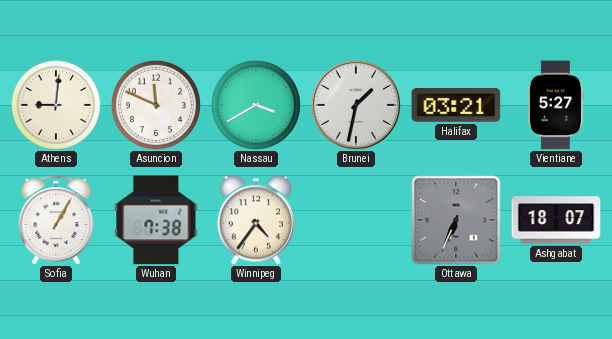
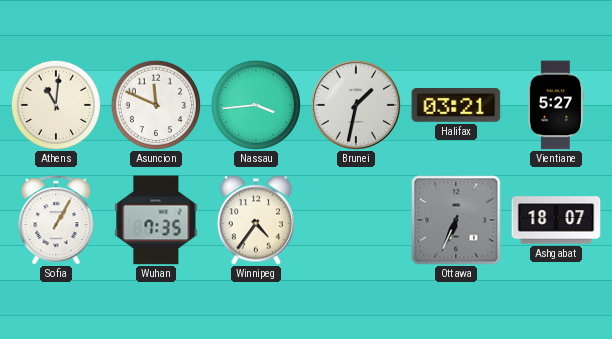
Athens: 9:01 -> 11:01
Nassau: 3:40 -> 3:44
Wuhan: 7:38 -> 7:35
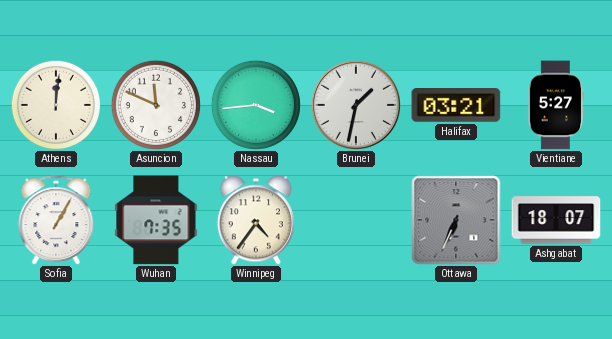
Athens: 11:01 -> 12:01
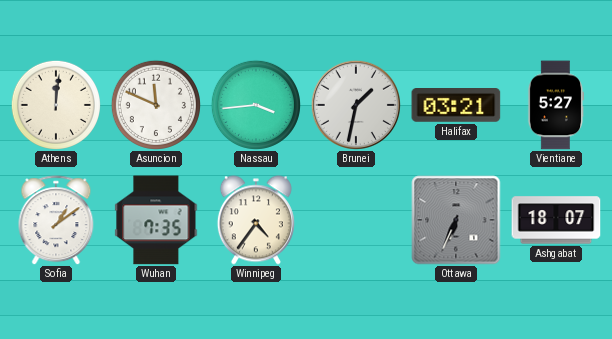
Sofia: 1:05 -> 1:09
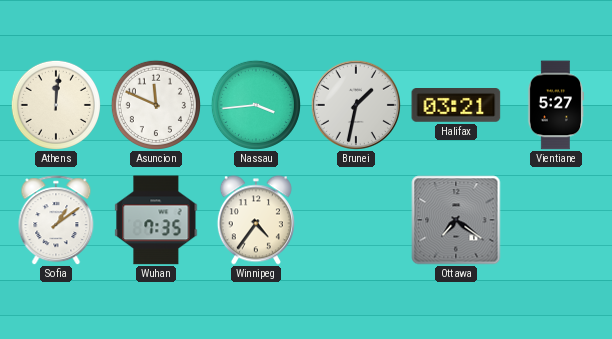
Ottawa: 6:34 -> 7:21
Ashgabat: 18:07 -> none
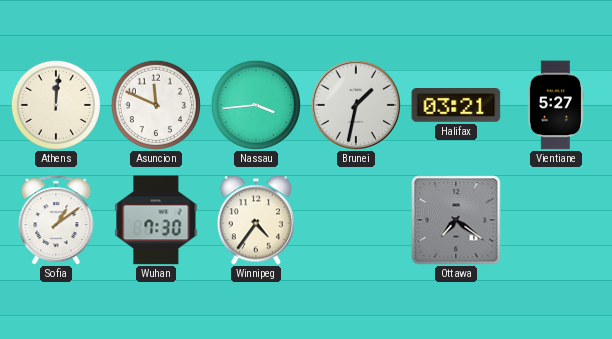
Wuhan: 7:35 -> 7:30
